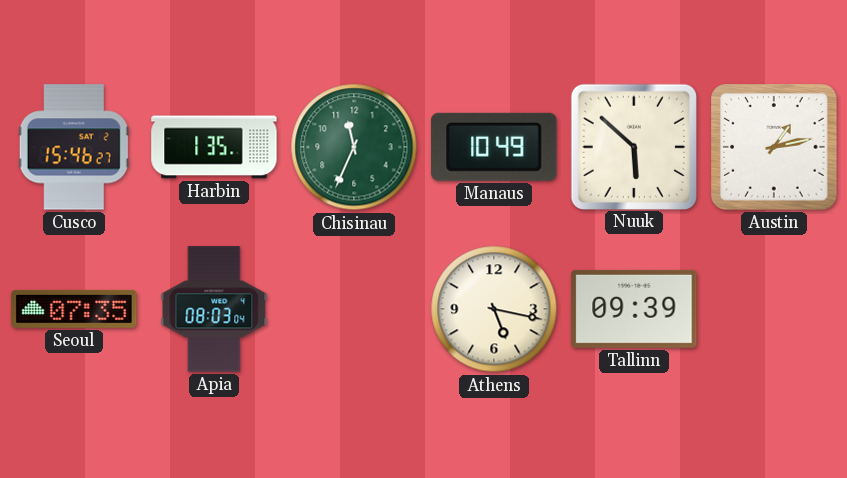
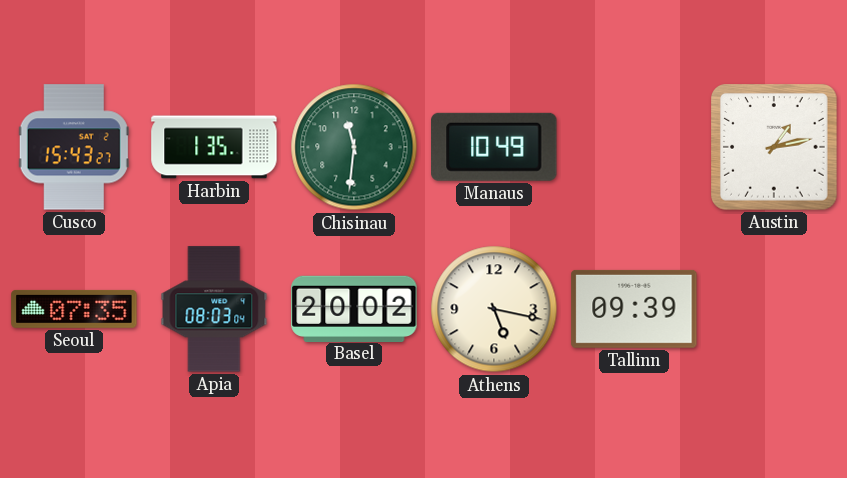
Cusco: 15:46 -> 15:43
Chisinau: 11:34 -> 11:31
Nuuk: 5:52 -> none
Basel: none -> 20:02
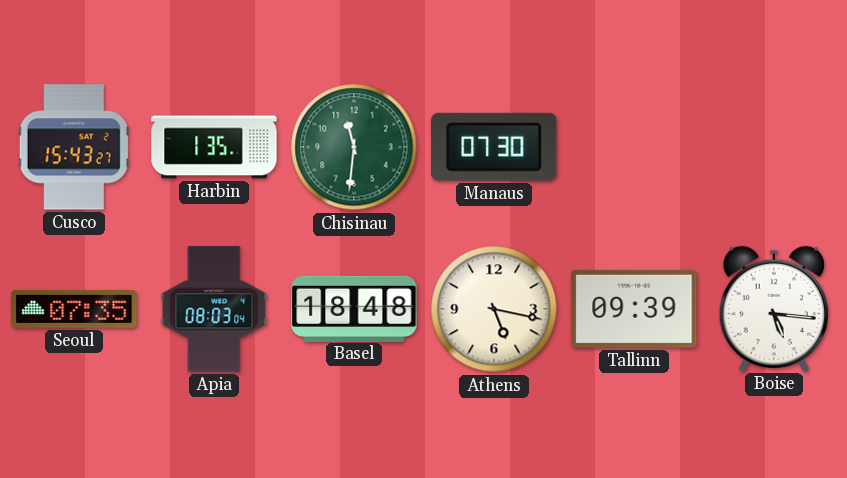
Manaus: 10:49 -> 07:30
Austin: 1:13 -> none
Basel: 20:02 -> 18:48
Boise: none -> 5:16
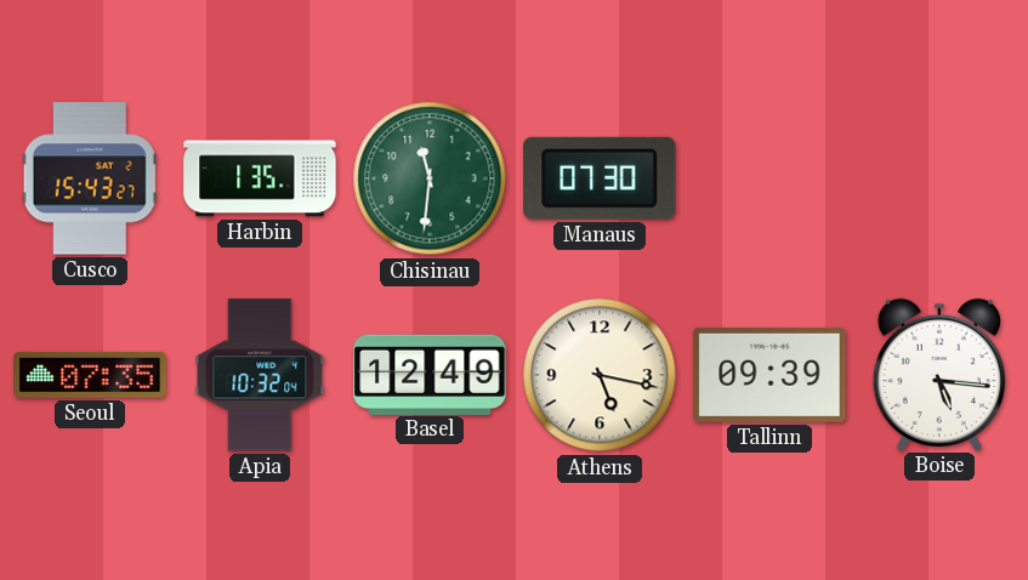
Apia: 08:03 -> 10:32
Basel: 18:48 -> 12:49
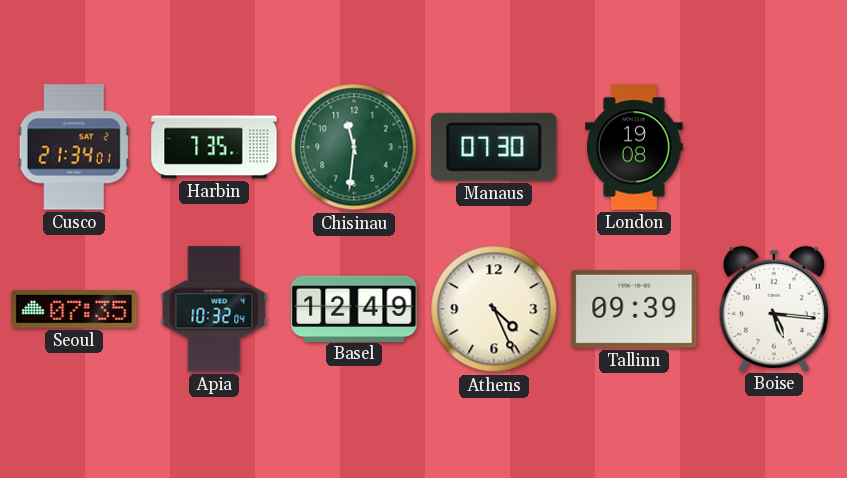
Cusco: 15:43 -> 21:34
Harbin: 1:35 -> 7:35
London: none -> 19:08
Athens: 5:17 -> 4:26
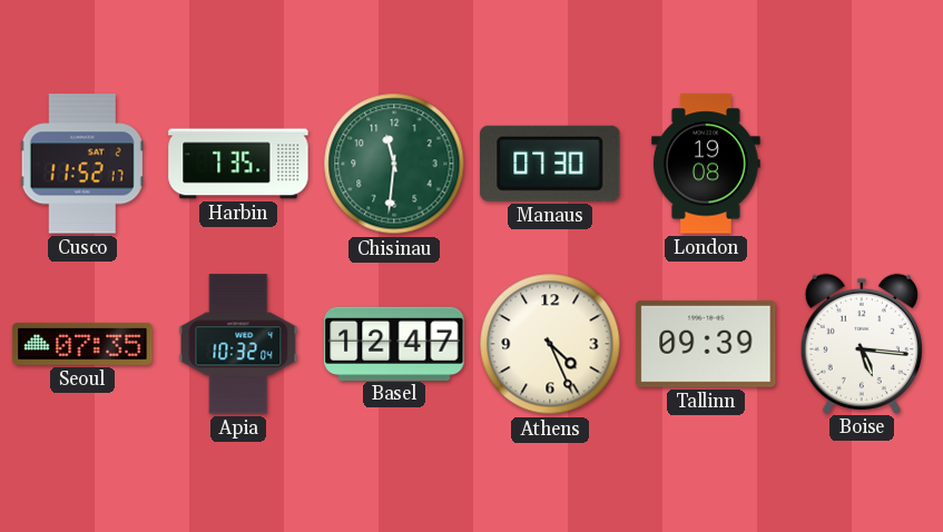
Cusco: 21:34 -> 11:52
Basel: 12:49 -> 12:47
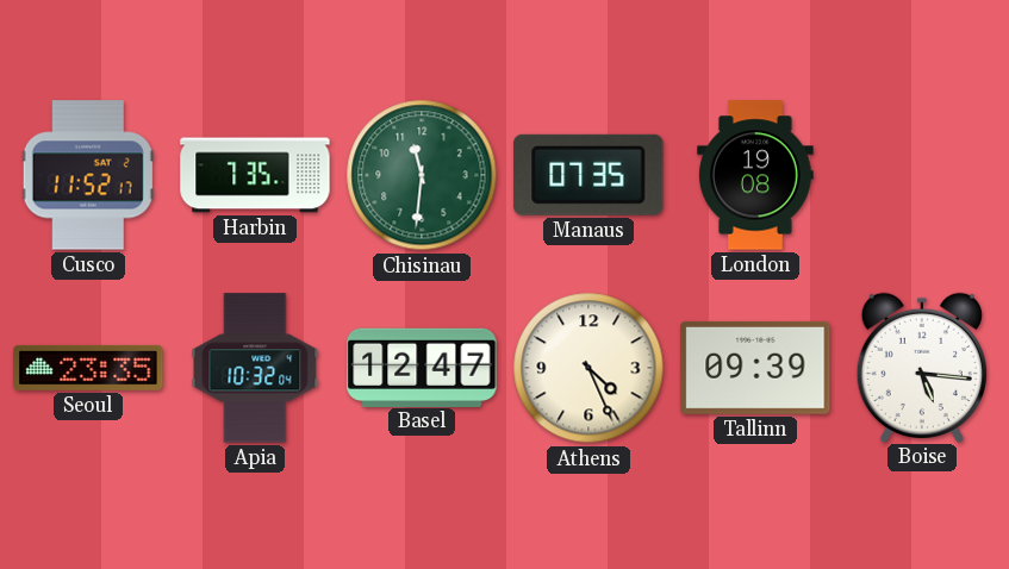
Manaus: 07:30 -> 07:35
Seoul: 07:35 -> 23:35
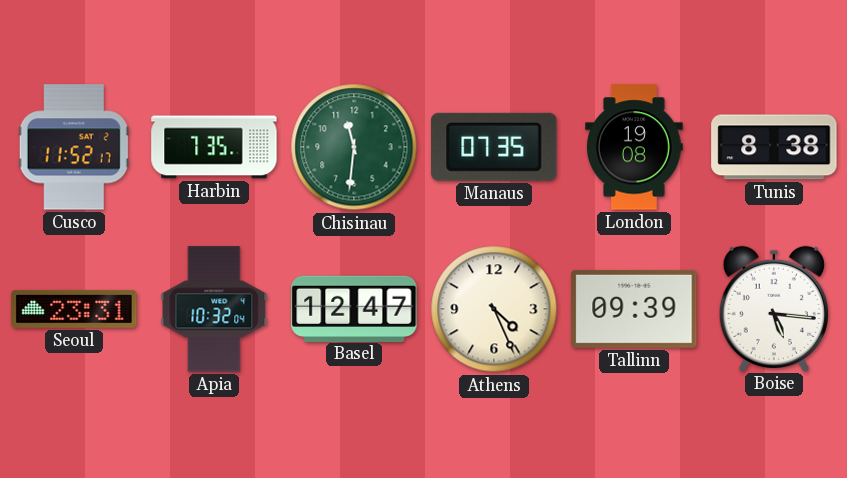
Tunis: none -> 8:38
Seoul: 23:35 -> 23:31
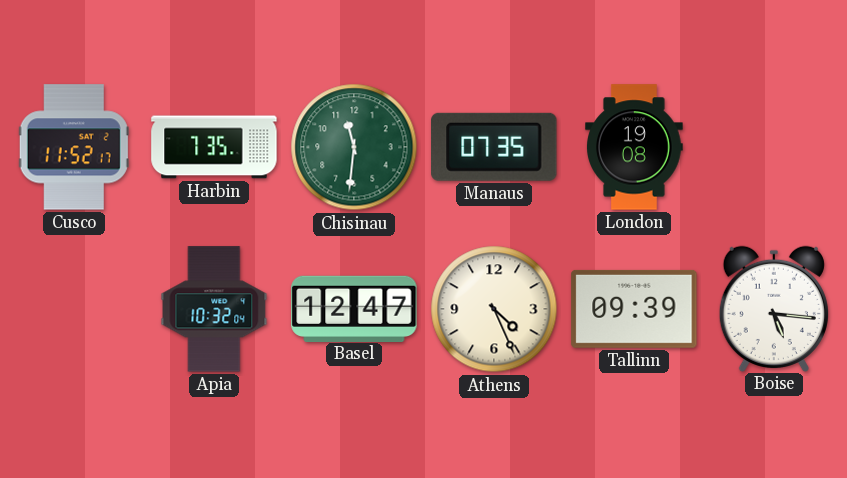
Tunis: 8:38 -> none
Seoul: 23:31 -> none
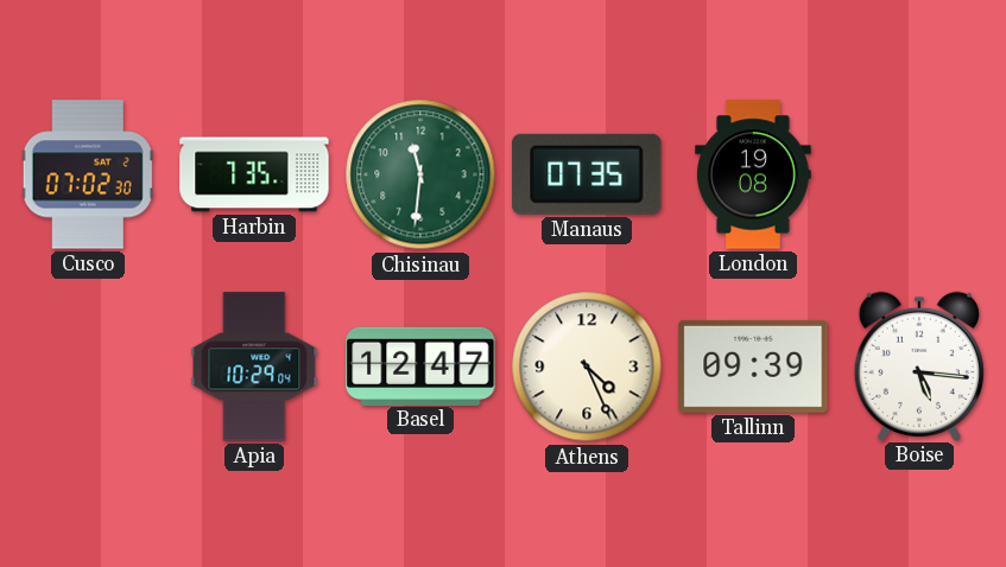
Cusco: 11:52 -> 07:02
Apia: 10:32 -> 10:29
